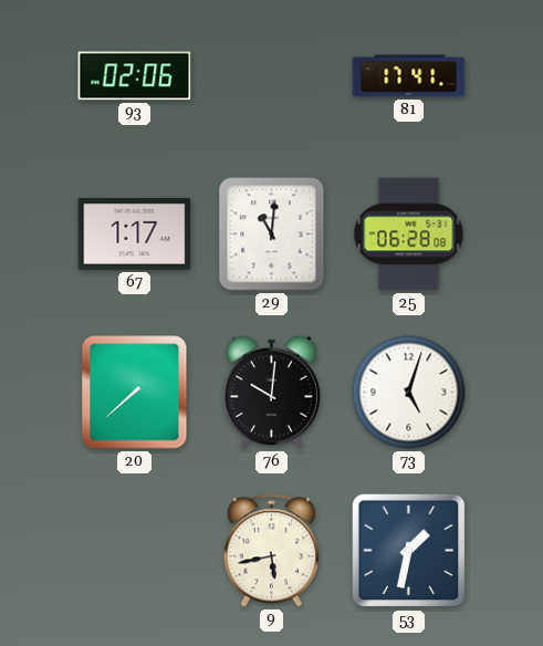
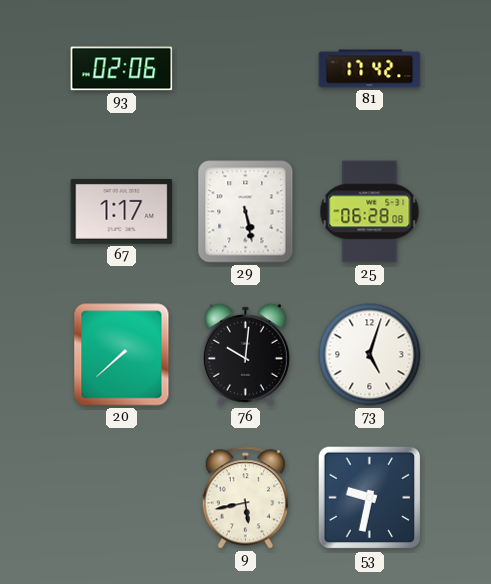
81: 17:41 -> 17:42
29: 11:01 -> 5:28
53: 1:32 -> 9:32
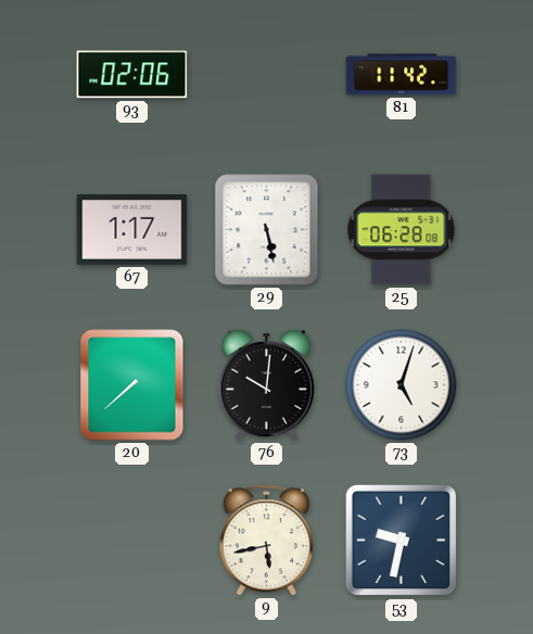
81: 17:42 -> 11:42
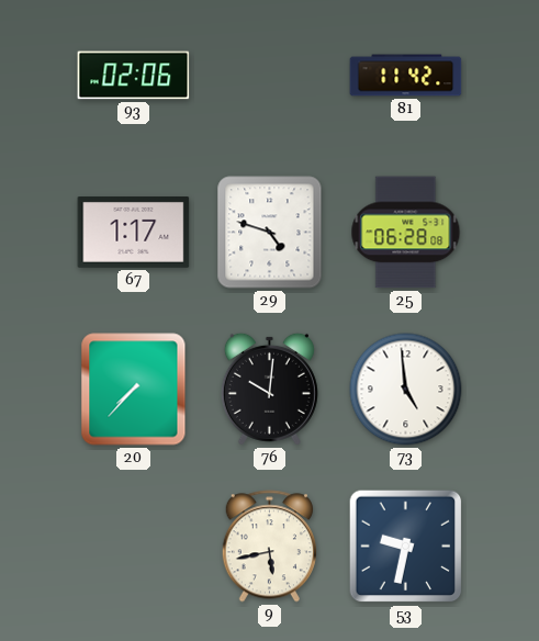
29: 5:28 -> 4:48
20: 7:38 -> 7:37
73: 5:03 -> 4:59
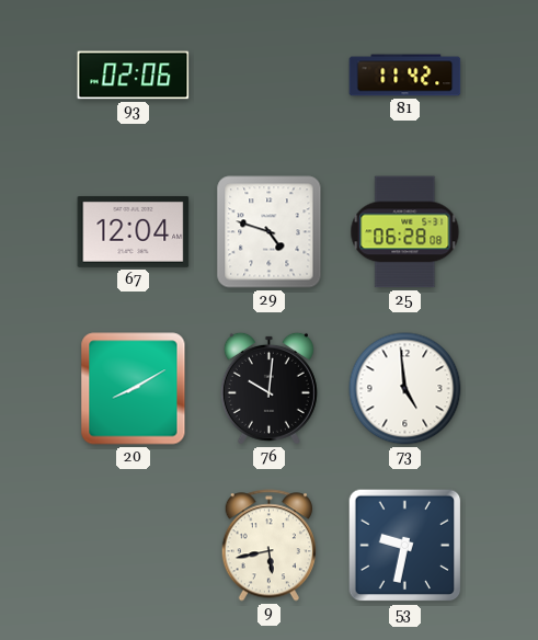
67: 1:17 -> 12:04
20: 7:37 -> 8:10
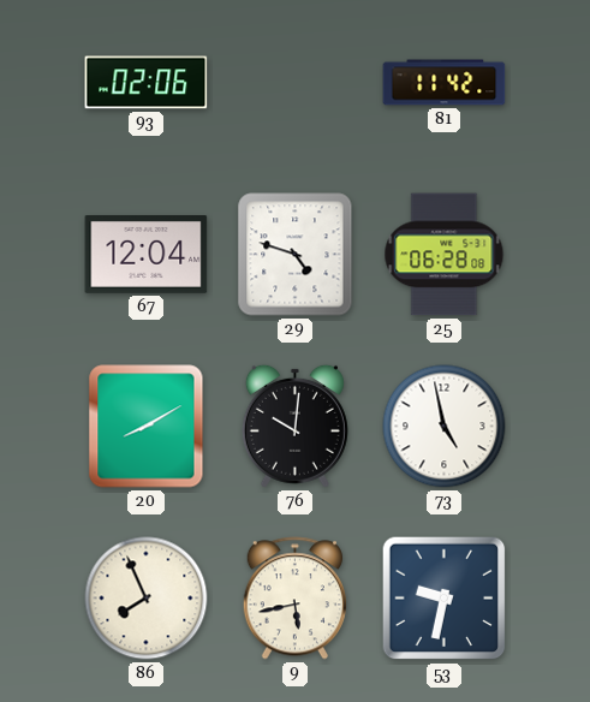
73: 4:59 -> 4:58
86: none -> 7:56
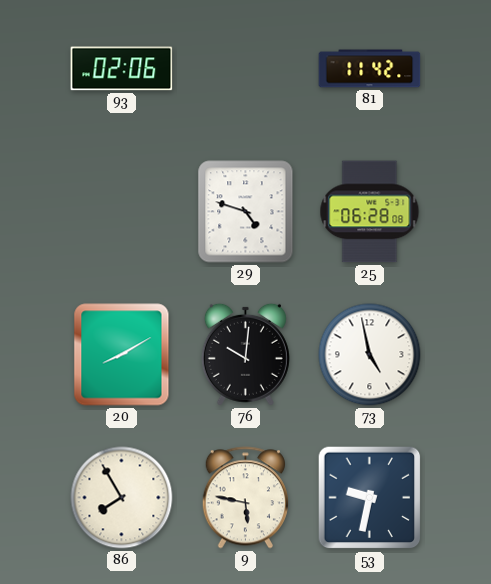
67: 12:04 -> none
86: 7:56 -> 7:55
9: 5:43 -> 5:47
